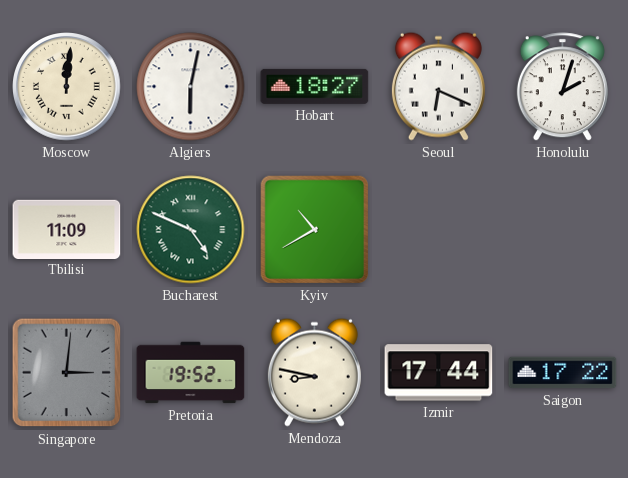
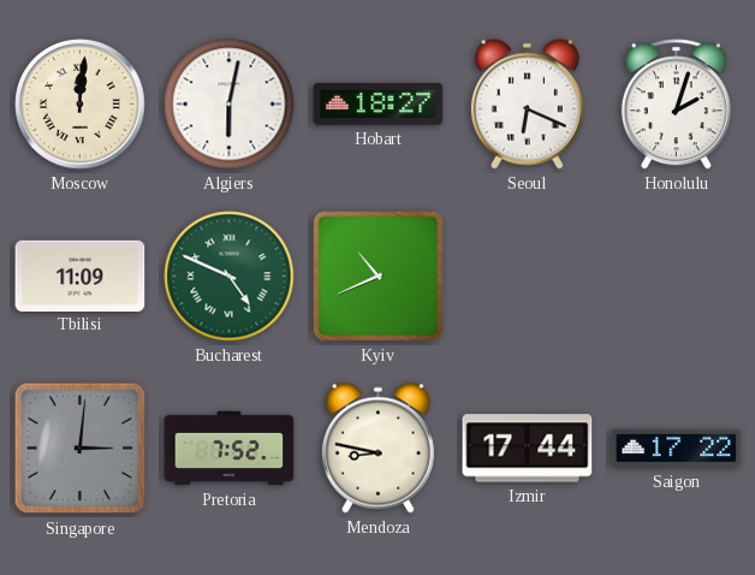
Kyiv: 10:40 -> 10:41
Pretoria: 19:52 -> 7:52
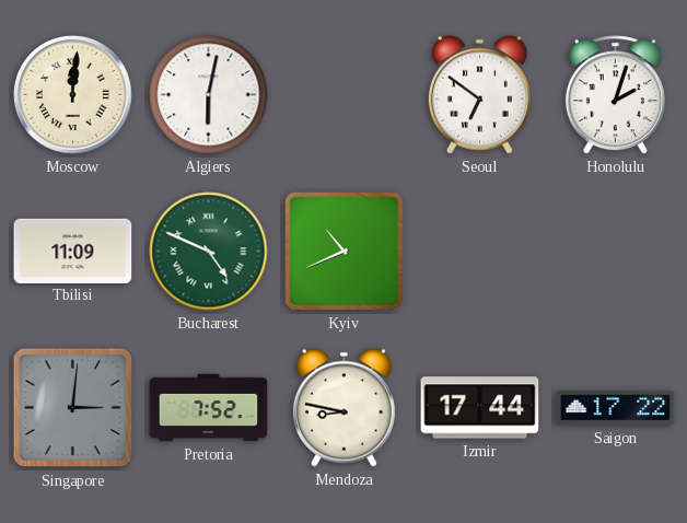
Hobart: 18:27 -> none
Seoul: 6:19 -> 6:51
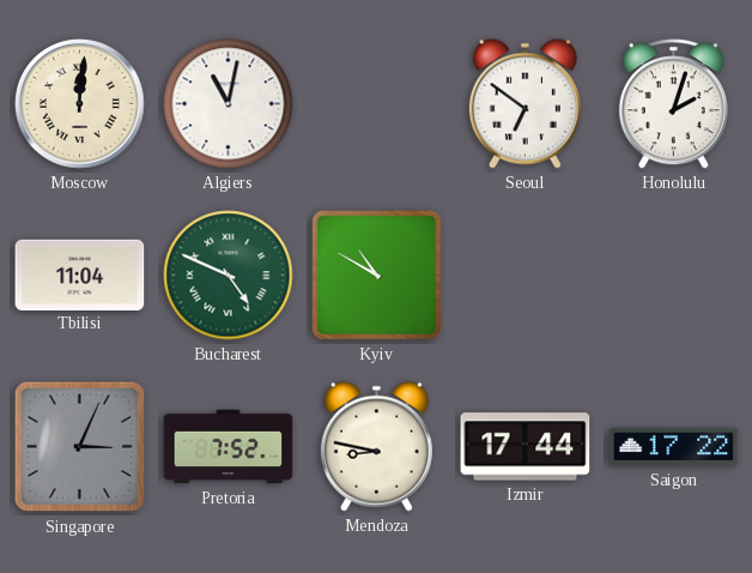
Algiers: 6:02 -> 11:02
Tbilisi: 11:09 -> 11:04
Kyiv: 10:41 -> 10:50
Singapore: 3:01 -> 3:04
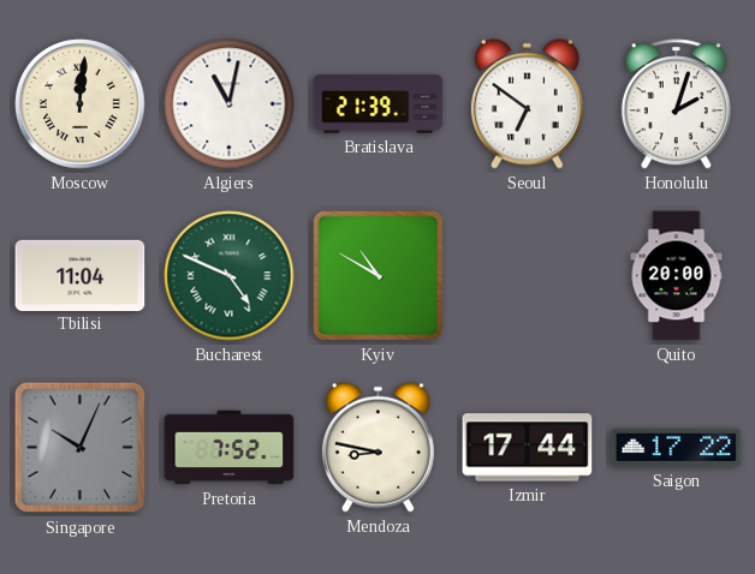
Bratislava: none -> 21:39
Quito: none -> 20:00
Singapore: 3:04 -> 10:04
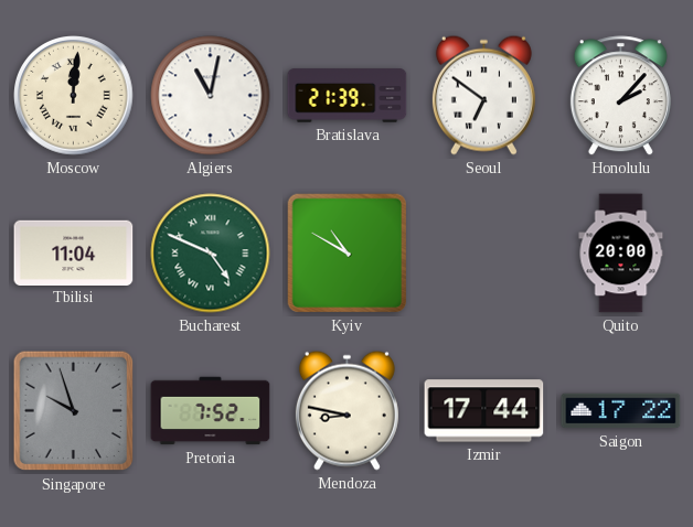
Honolulu: 2:03 -> 2:07
Singapore: 10:04 -> 9:57
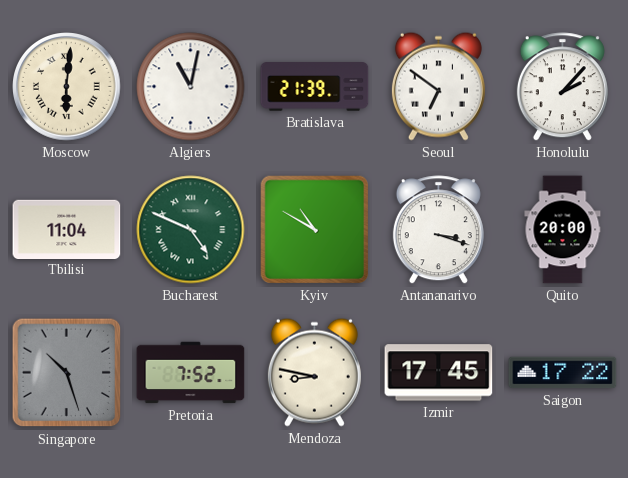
Moscow: 12:01 -> 6:01
Antananarivo: none -> 3:18
Singapore: 9:57 -> 10:27
Izmir: 17:44 -> 17:45
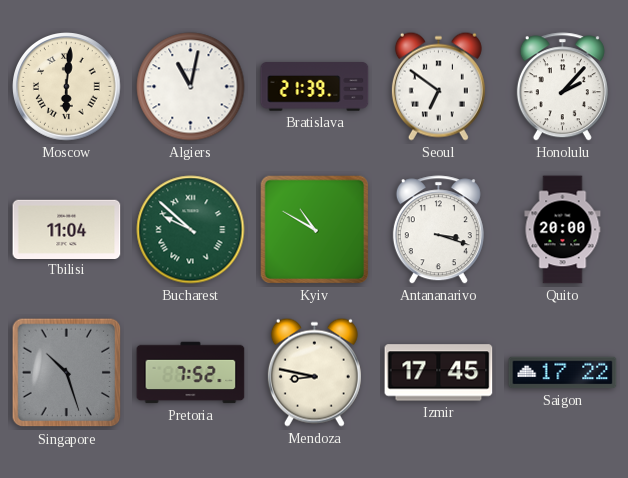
Bucharest: 4:49 -> 9:52
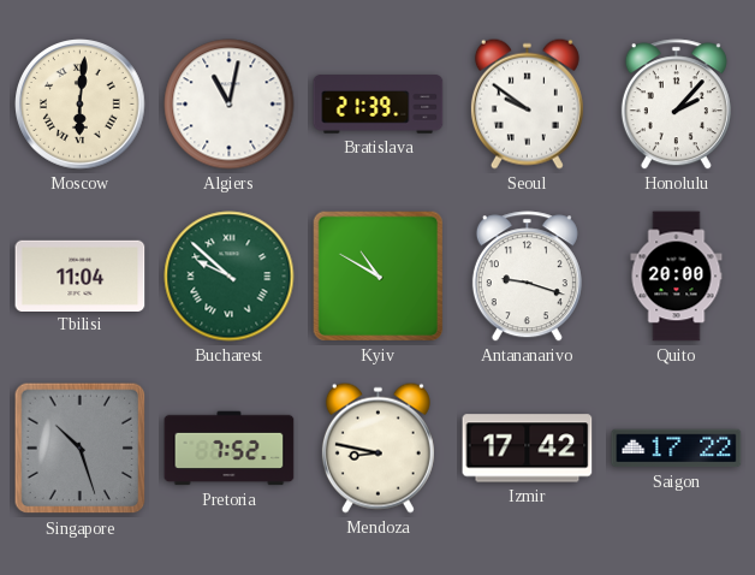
Seoul: 6:51 -> 9:51
Antananarivo: 3:18 -> 9:18
Izmir: 17:45 -> 17:42
